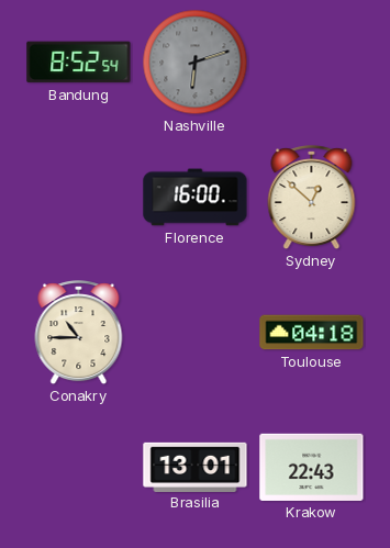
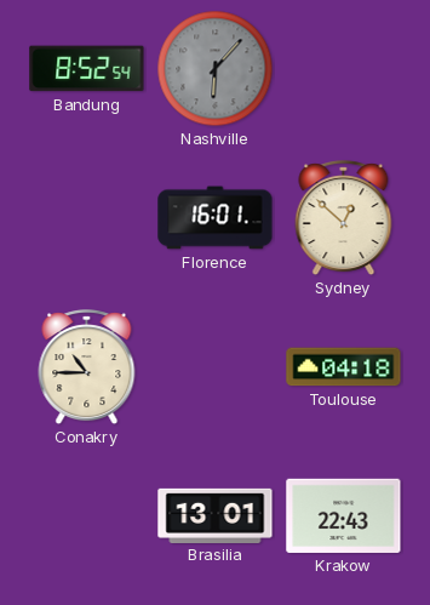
Nashville: 6:12 -> 6:07
Florence: 16:00 -> 16:01
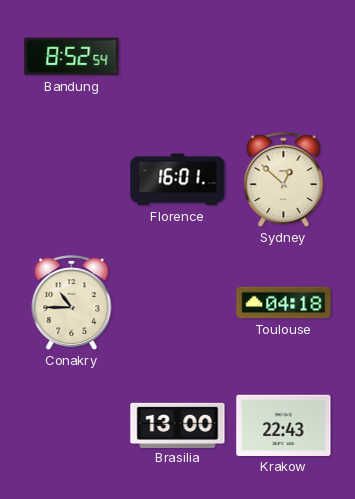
Nashville: 6:07 -> none
Brasilia: 13:01 -> 13:00
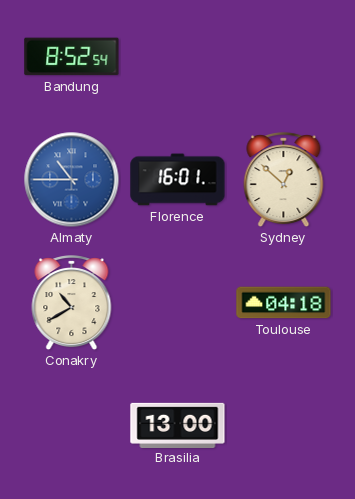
Almaty: none -> 10:45
Conakry: 10:45 -> 10:40
Krakow: 22:43 -> none
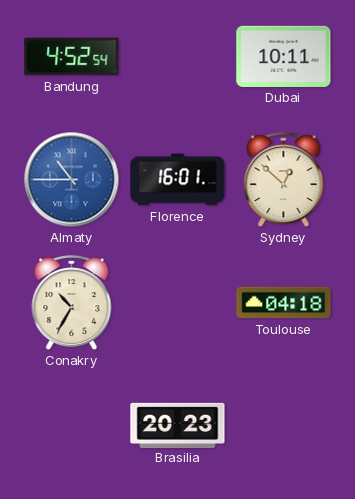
Bandung: 8:52 -> 4:52
Dubai: none -> 10:11
Conakry: 10:40 -> 10:35
Brasilia: 13:00 -> 20:23
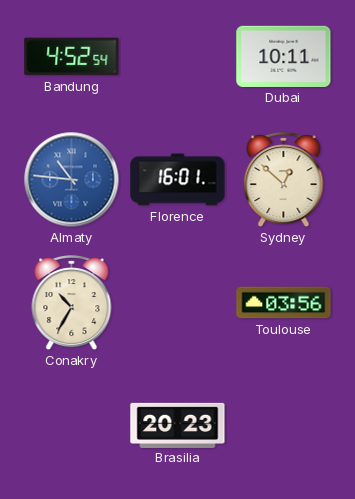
Almaty: 10:45 -> 10:46
Toulouse: 04:18 -> 03:56
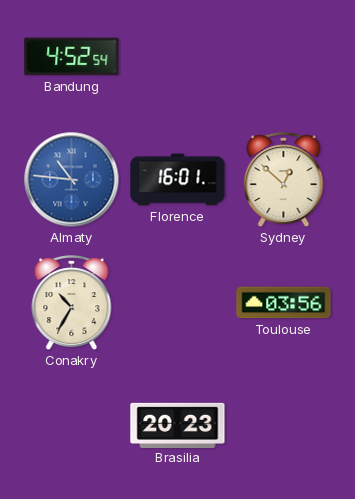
Dubai: 10:11 -> none
